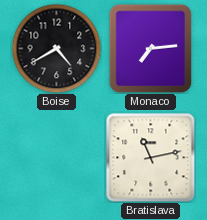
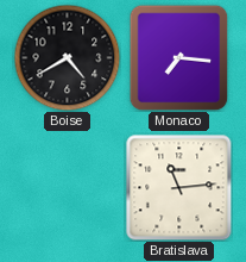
Monaco: 7:14 -> 7:16
Bratislava: 11:13 -> 11:14
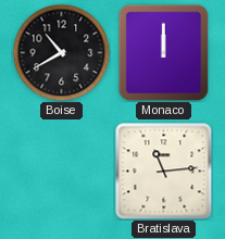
Boise: 4:40 -> 10:40
Monaco: 7:16 -> 12:00
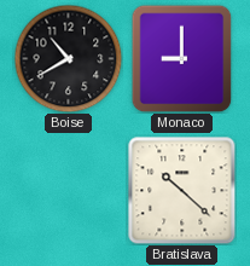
Monaco: 12:00 -> 9:00
Bratislava: 11:14 -> 10:22
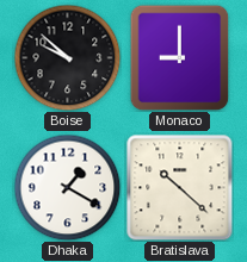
Boise: 10:40 -> 9:52
Dhaka: none -> 1:20
